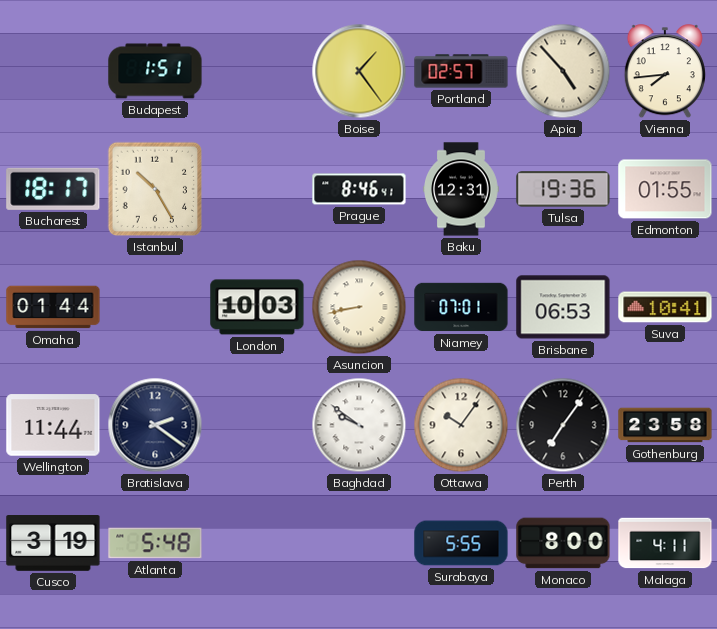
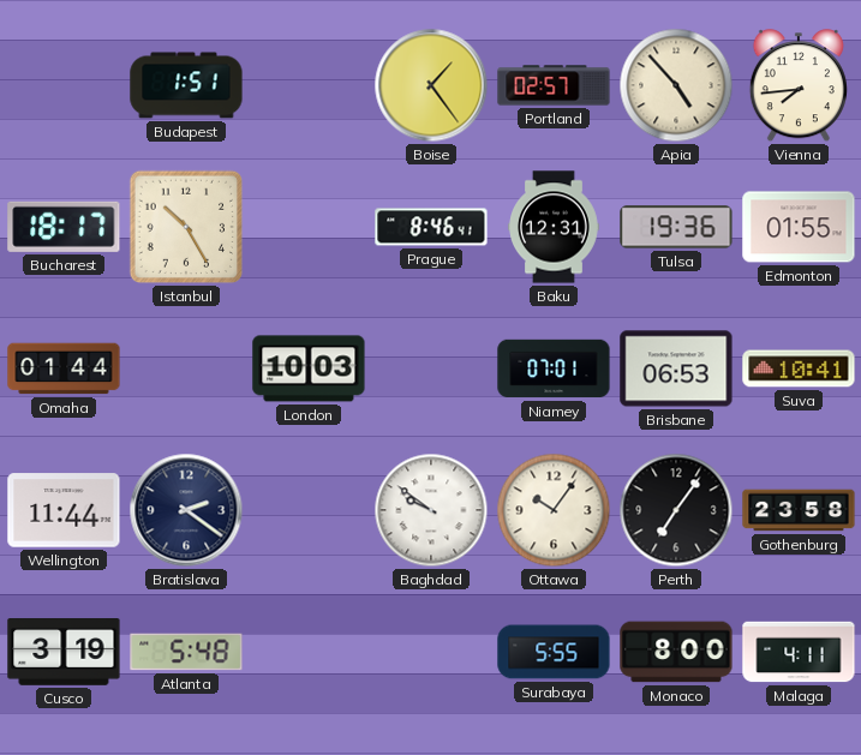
Asuncion: 8:43 -> none
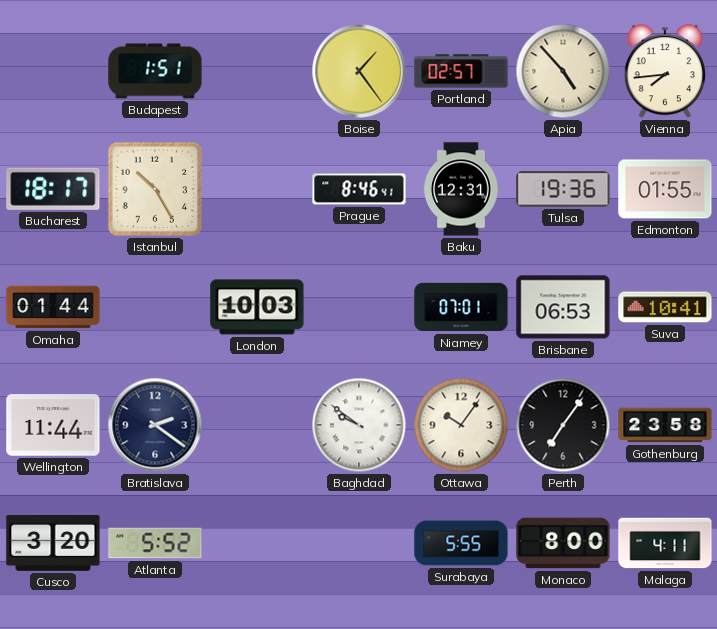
Cusco: 3:19 -> 3:20
Atlanta: 5:48 -> 5:52
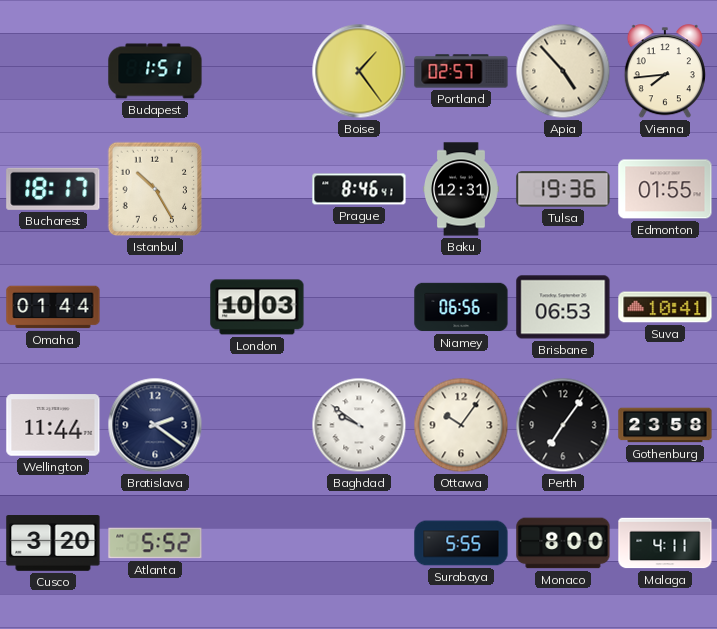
Niamey: 07:01 -> 06:56
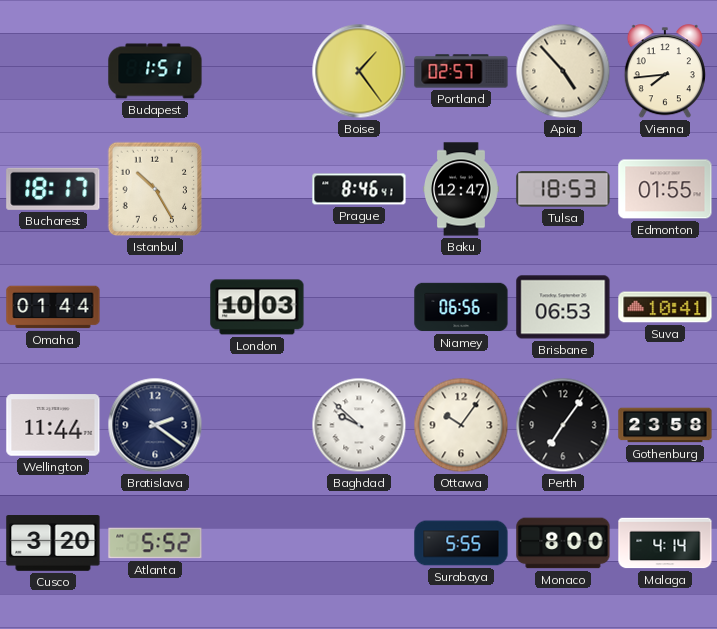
Baku: 12:31 -> 12:47
Tulsa: 19:36 -> 18:53
Baghdad: 9:51 -> 9:52
Malaga: 4:11 -> 4:14
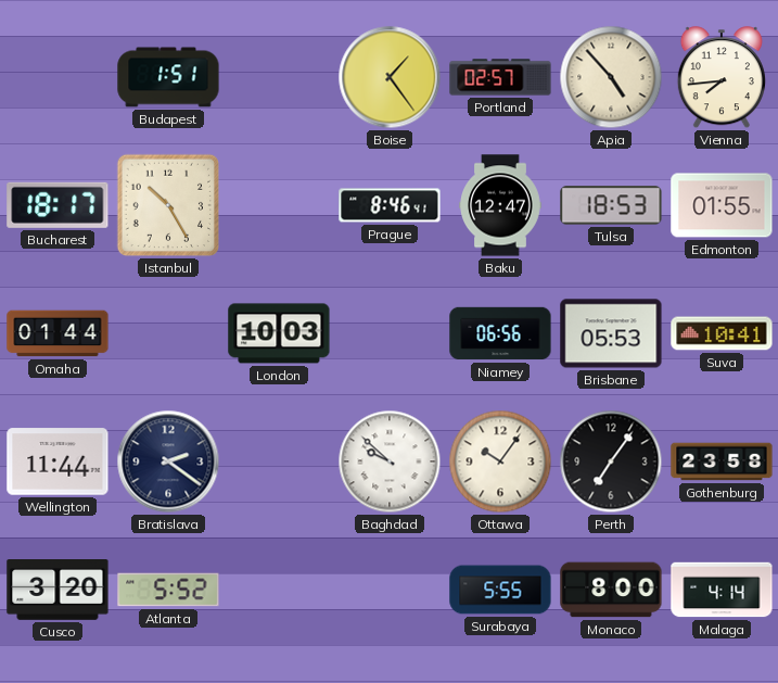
Brisbane: 06:53 -> 05:53
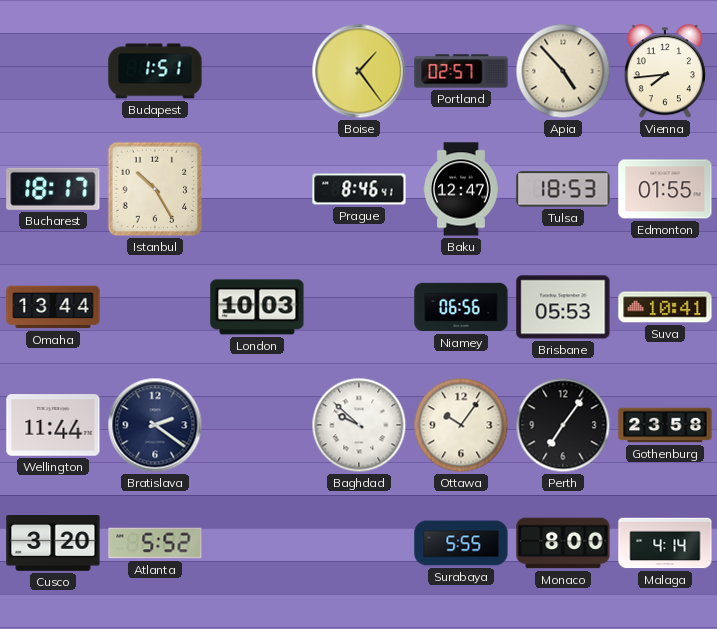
Omaha: 01:44 -> 13:44
